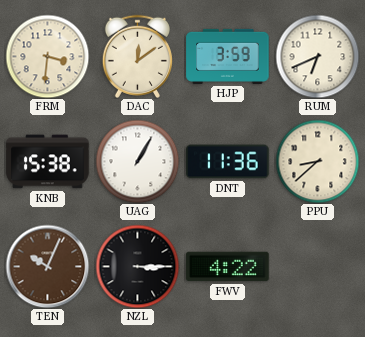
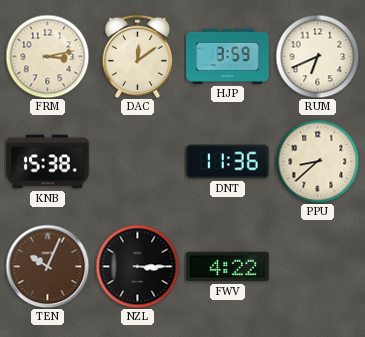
FRM: 3:31 -> 3:13
UAG: 1:05 -> none
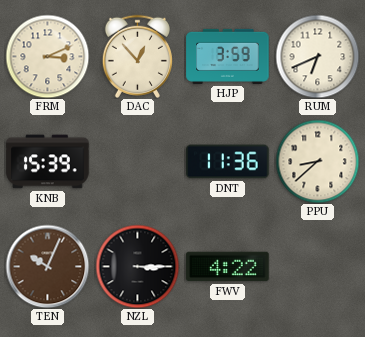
FRM: 3:13 -> 3:11
DAC: 12:09 -> 12:53
KNB: 15:38 -> 15:39
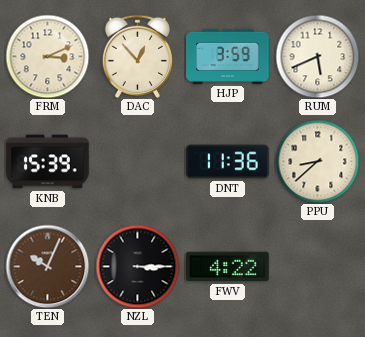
RUM: 6:41 -> 5:41
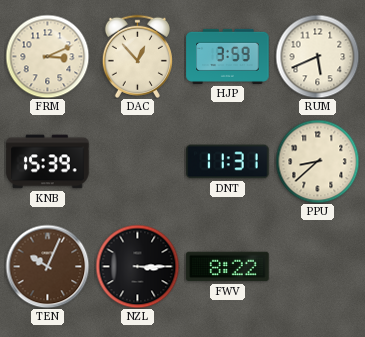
DNT: 11:36 -> 11:31
FWV: 4:22 -> 8:22
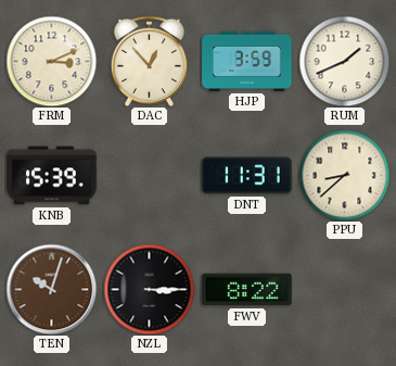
RUM: 5:41 -> 1:41
TEN: 10:04 -> 10:03
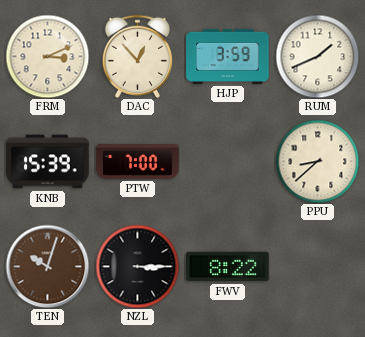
PTW: none -> 7:00
DNT: 11:31 -> none
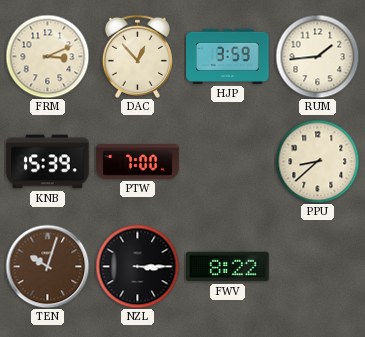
RUM: 1:41 -> 1:44
